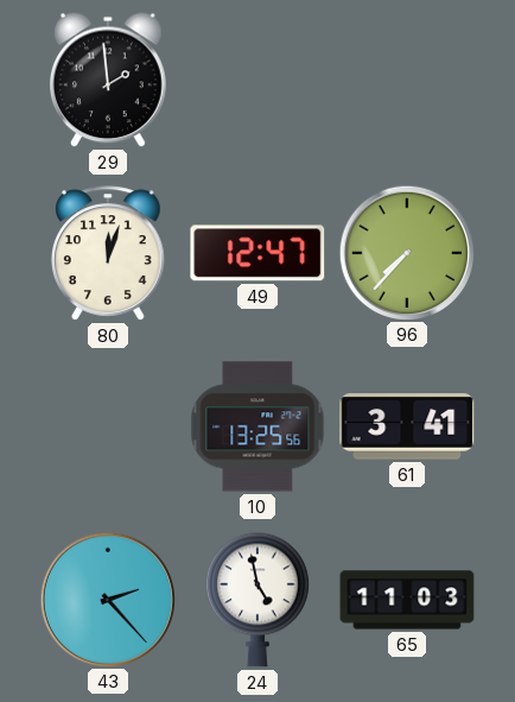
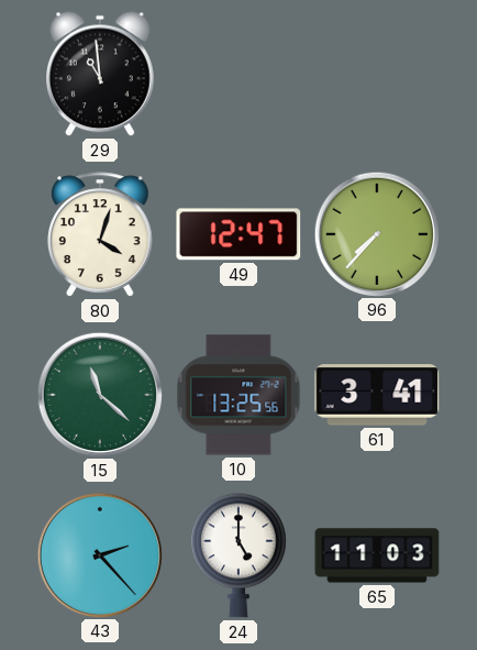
29: 1:59 -> 10:59
80: 12:03 -> 4:03
15: none -> 11:22
24: 4:58 -> 5:00
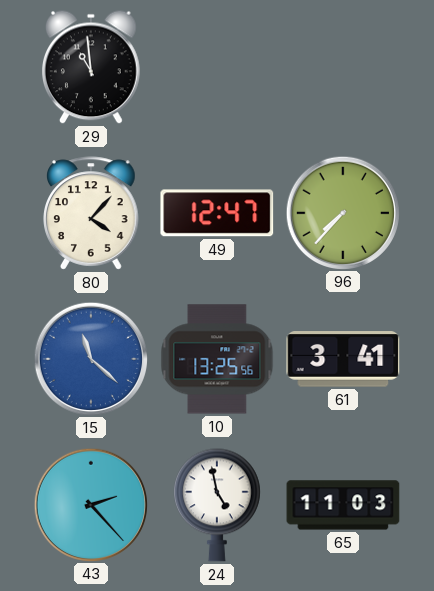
80: 4:03 -> 4:07
15 dial: green -> blue
24: 5:00 -> 4:58
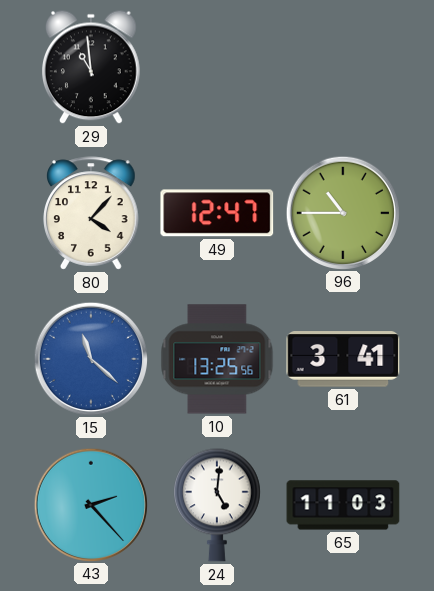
96: 7:37 -> 10:45
24: 4:58 -> 5:01
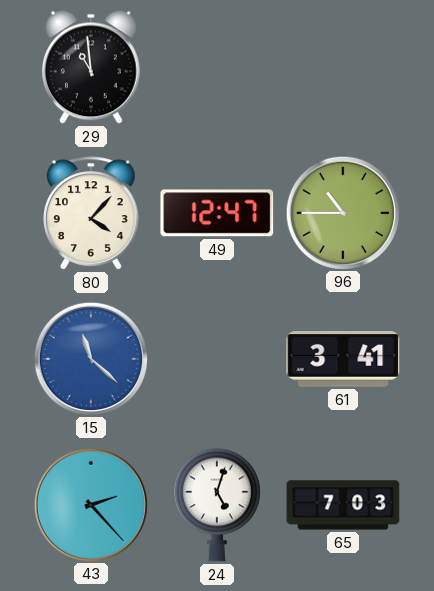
10: 13:25 -> none
24: 5:01 -> 5:03
65: 11:03 -> 7:03
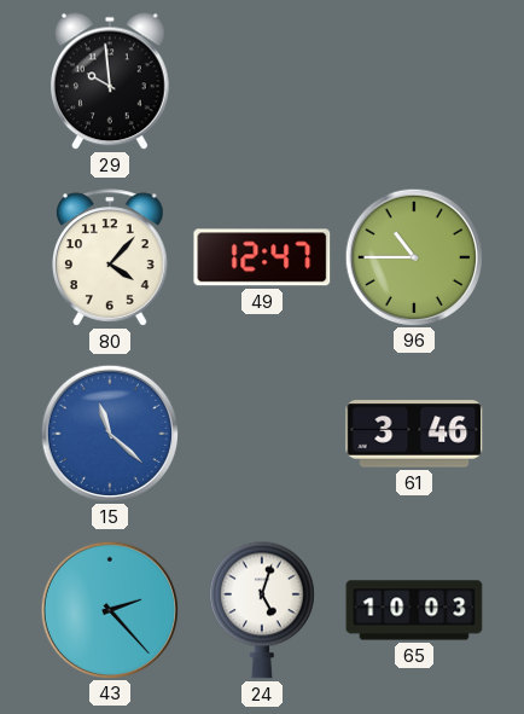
29: 10:59 -> 9:59
61: 3:41 -> 3:46
65: 7:03 -> 10:03
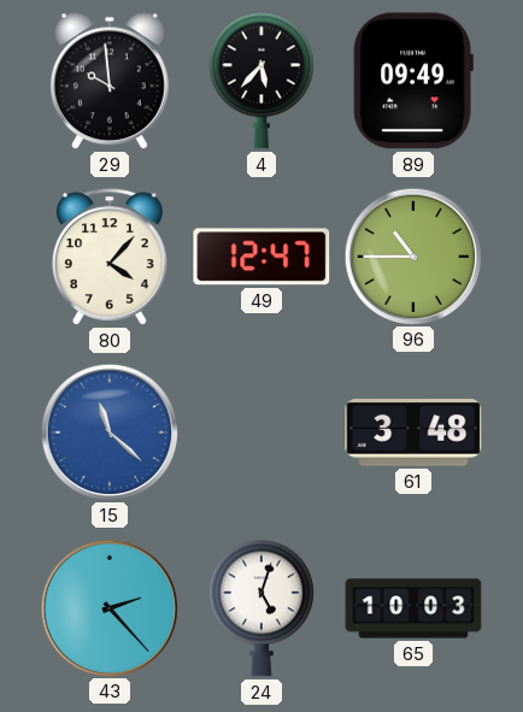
4: none -> 5:37
89: none -> 09:49
61: 3:46 -> 3:48
